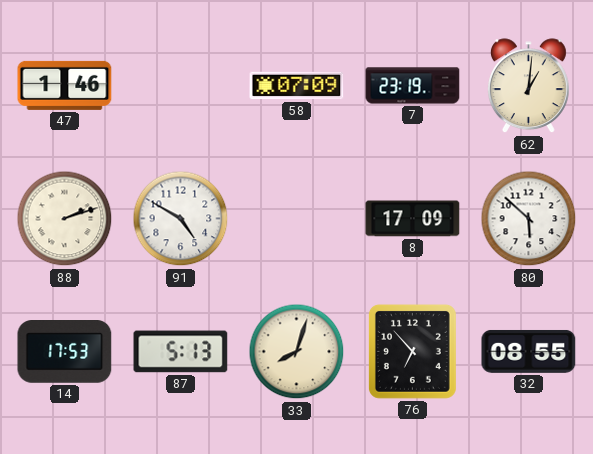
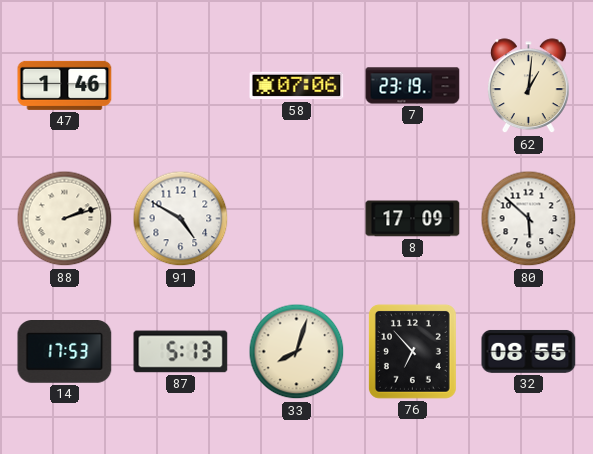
58: 07:09 -> 07:06
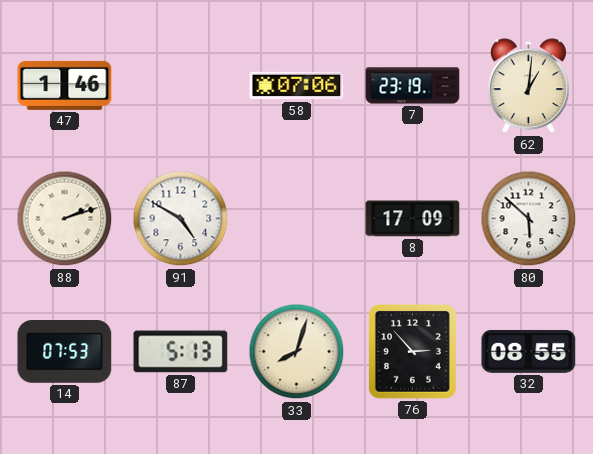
14: 17:53 -> 07:53
76: 6:53 -> 2:53
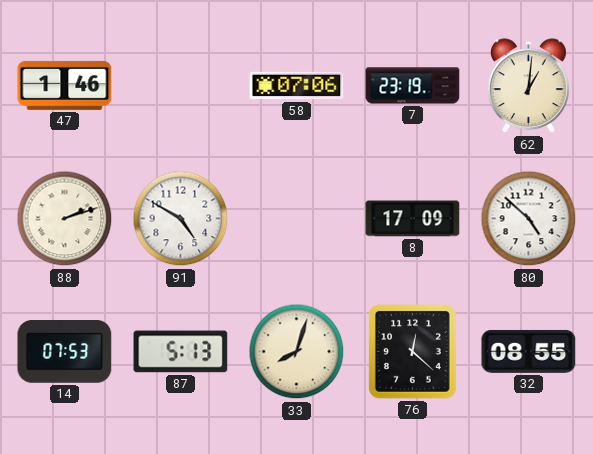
80: 5:52 -> 4:52
76: 2:53 -> 12:22
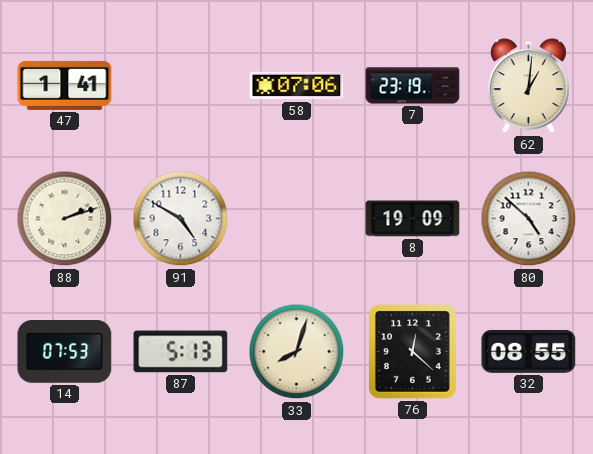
47: 1:46 -> 1:41
8: 17:09 -> 19:09
